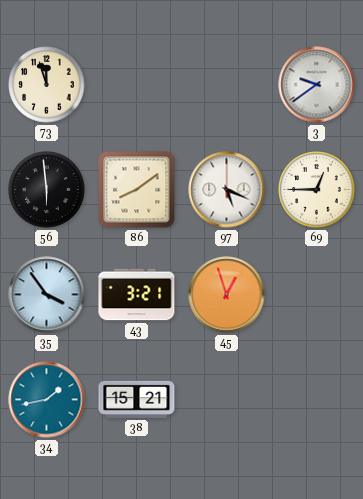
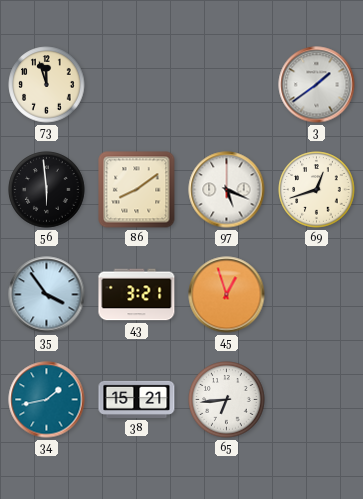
3: 9:39 -> 1:39
69: 12:45 -> 12:42
65: none -> 6:44
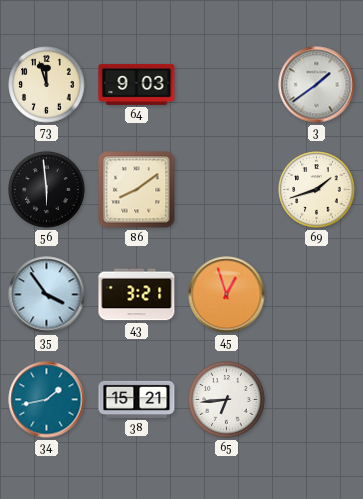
64: none -> 9:03
97: 5:19 -> none
69: 12:42 -> 1:42
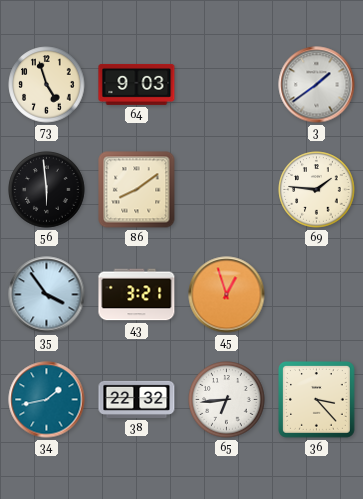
73: 11:57 -> 4:57
69: 1:42 -> 1:46
38: 15:21 -> 22:32
36: none -> 3:23
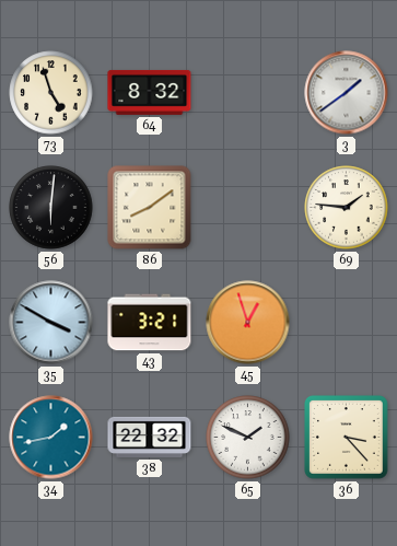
64: 9:03 -> 8:32
56: 5:59 -> 6:01
35: 3:54 -> 3:50
65: 6:44 -> 1:49
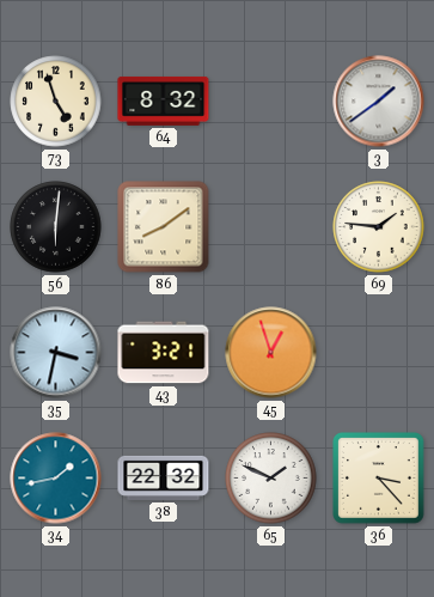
35: 3:50 -> 3:32
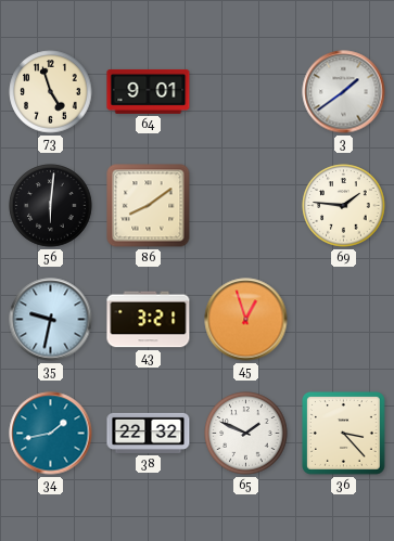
64: 8:32 -> 9:01
35: 3:32 -> 9:32
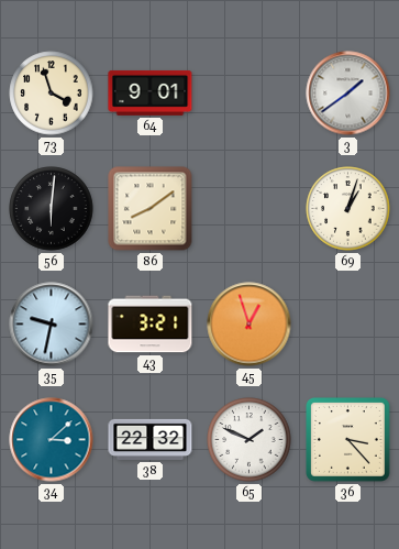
73: 4:57 -> 3:57
69: 1:46 -> 1:03
34: 1:43 -> 3:08
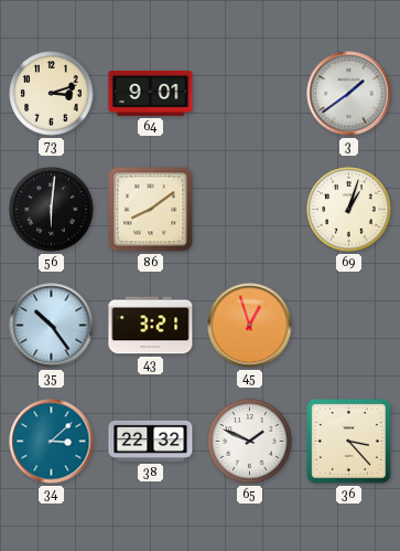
73: 3:57 -> 3:12
35: 9:32 -> 10:24
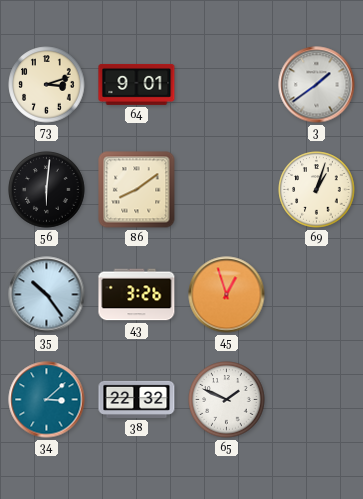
43: 3:21 -> 3:26
36: 3:23 -> none
